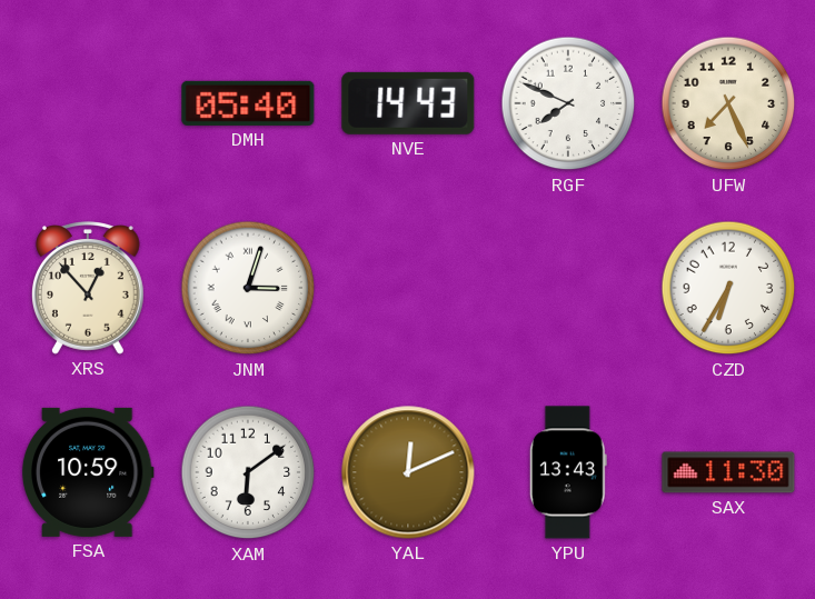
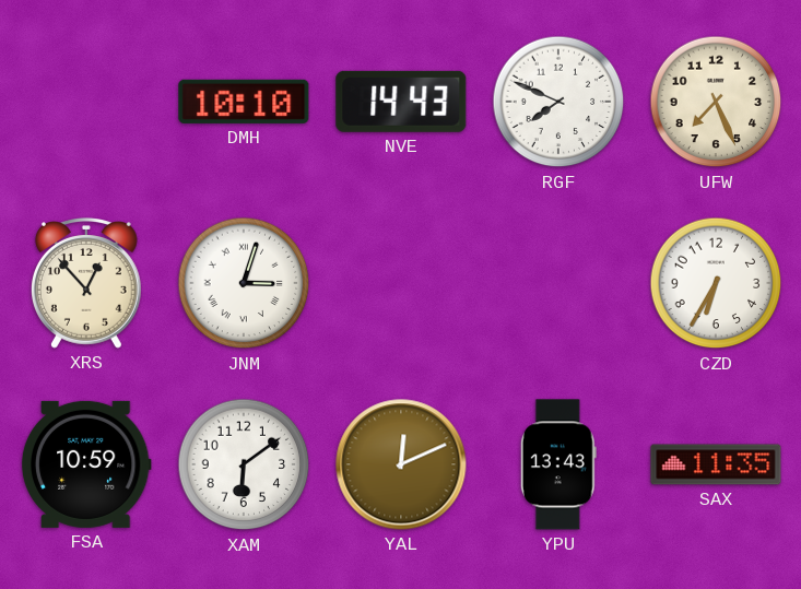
DMH: 05:40 -> 10:10
SAX: 11:30 -> 11:35
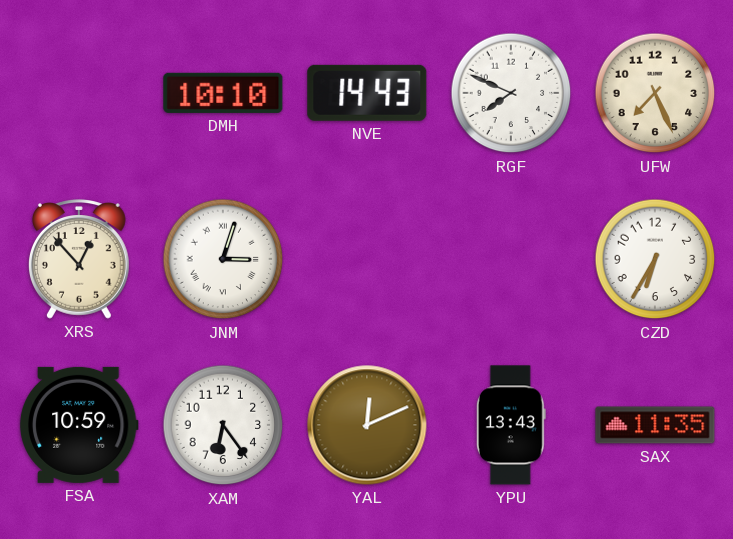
XAM: 6:09 -> 6:24
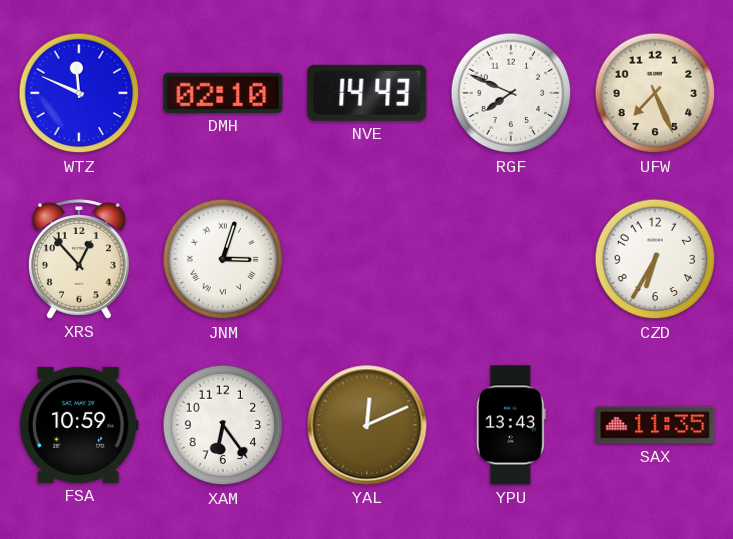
WTZ: none -> 11:49
DMH: 10:10 -> 02:10
